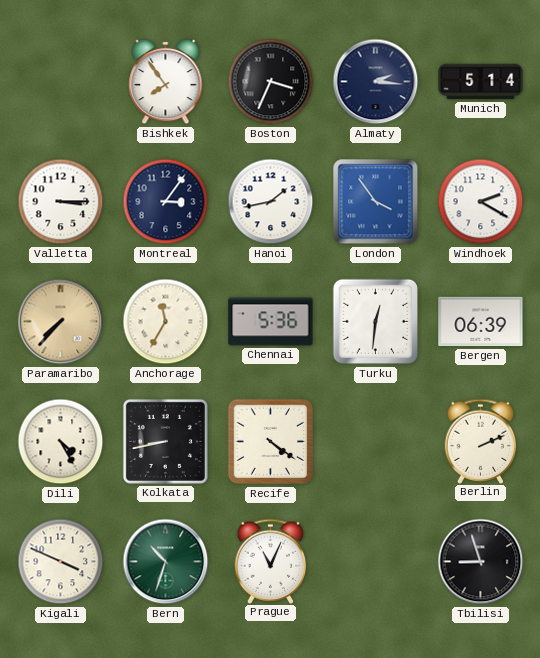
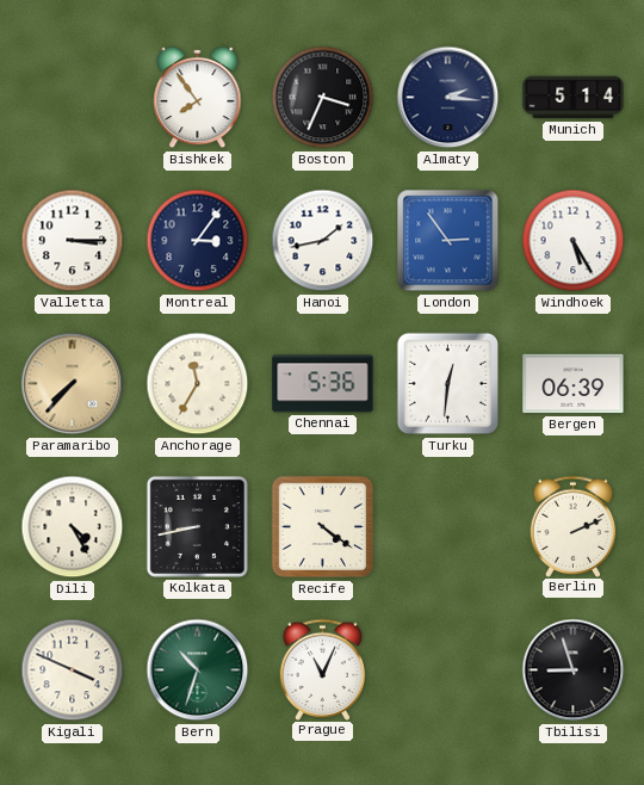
London: 3:54 -> 2:54
Windhoek: 2:20 -> 5:25
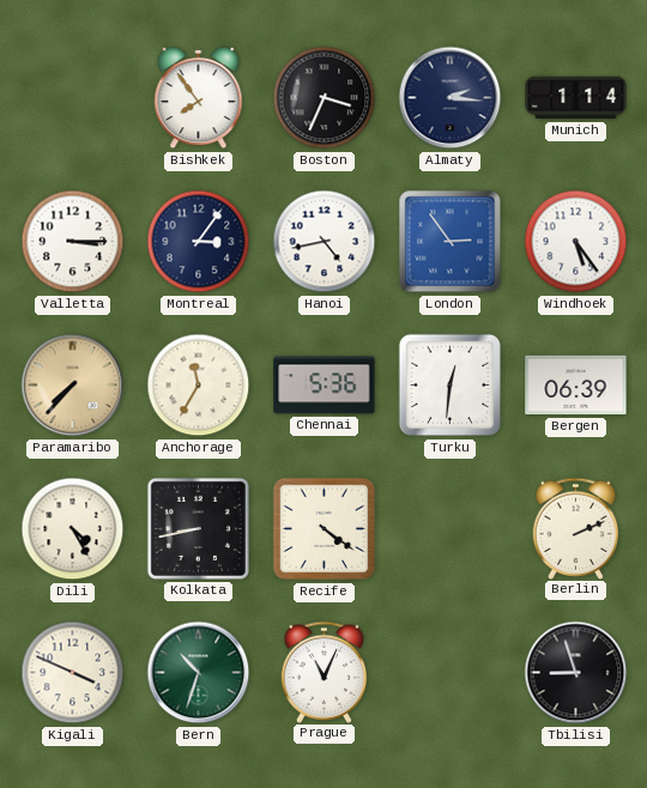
Munich: 5:14 -> 1:14
Hanoi: 1:43 -> 4:43
Windhoek: 5:25 -> 5:24
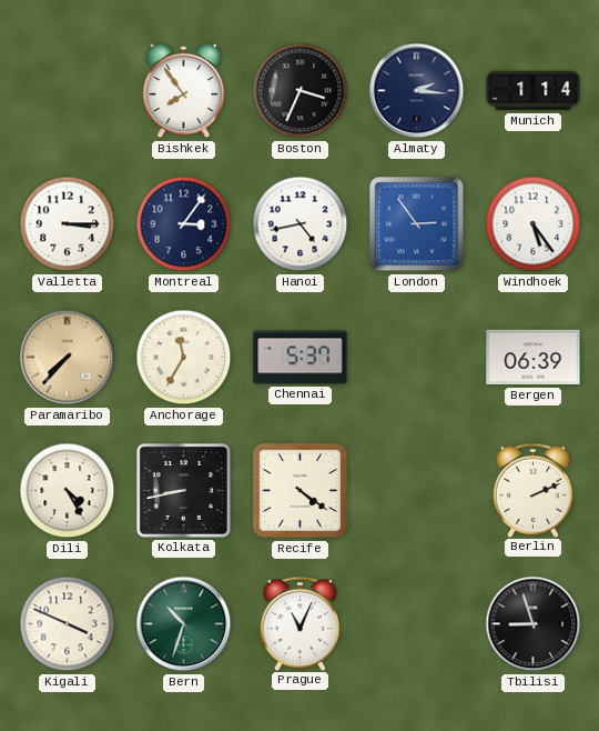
Chennai: 5:36 -> 5:37
Turku: 12:31 -> none
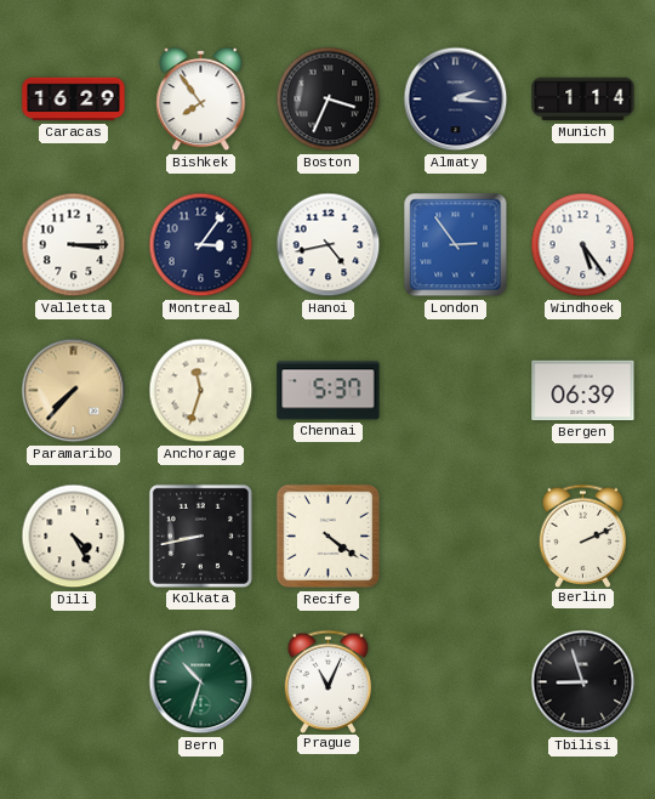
Caracas: none -> 16:29
Anchorage: 11:35 -> 11:33
Kigali: 3:49 -> none
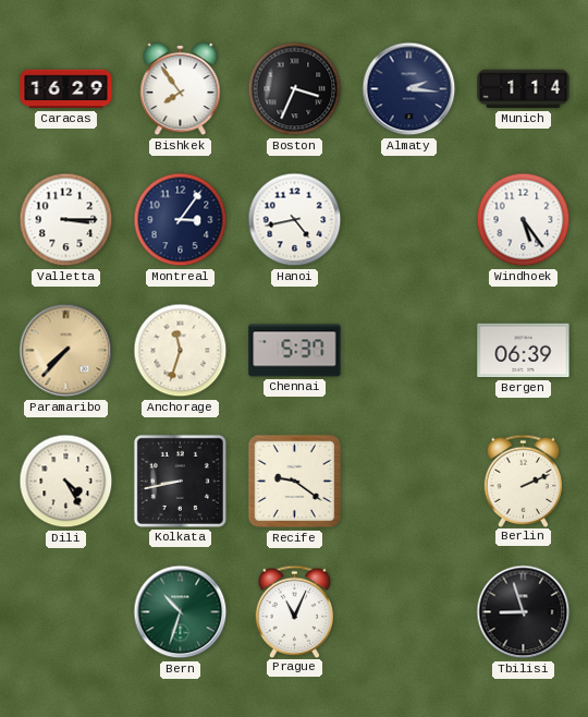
London: 2:54 -> none
Recife: 4:21 -> 9:21
